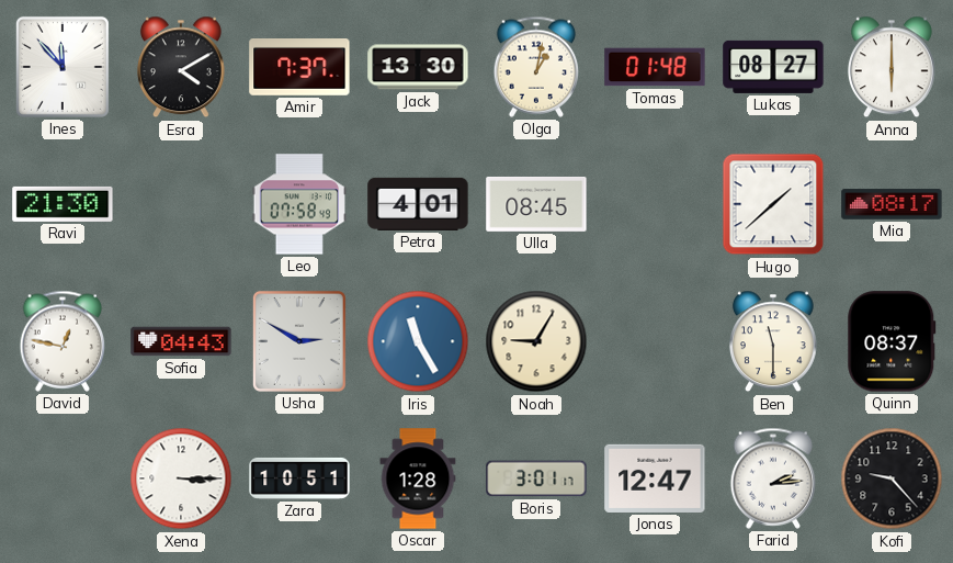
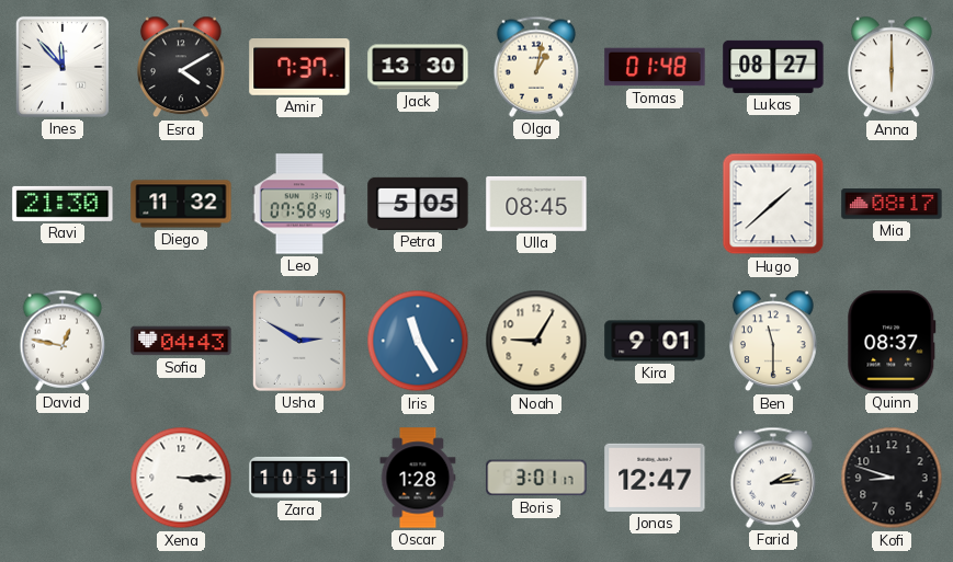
Diego: none -> 11:32
Petra: 4:01 -> 5:05
Kira: none -> 9:01
Kofi: 9:23 -> 8:48
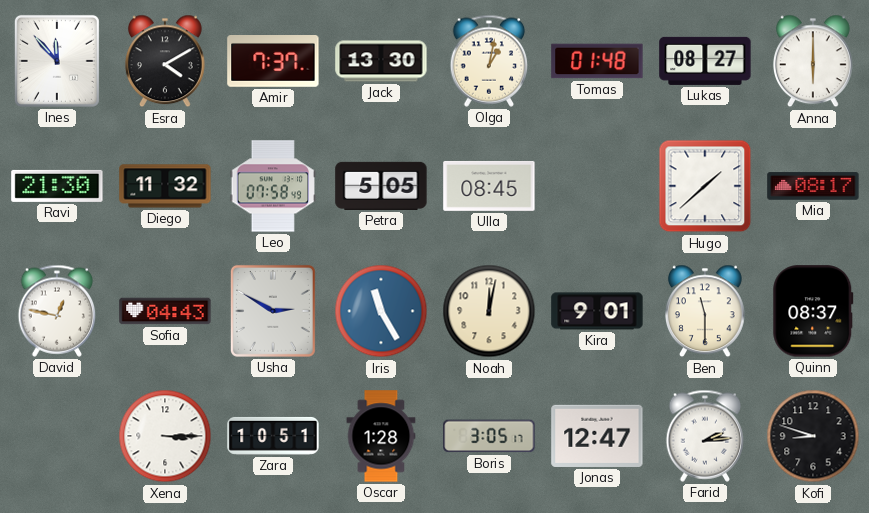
Noah: 9:05 -> 12:02
Boris: 3:01 -> 3:05
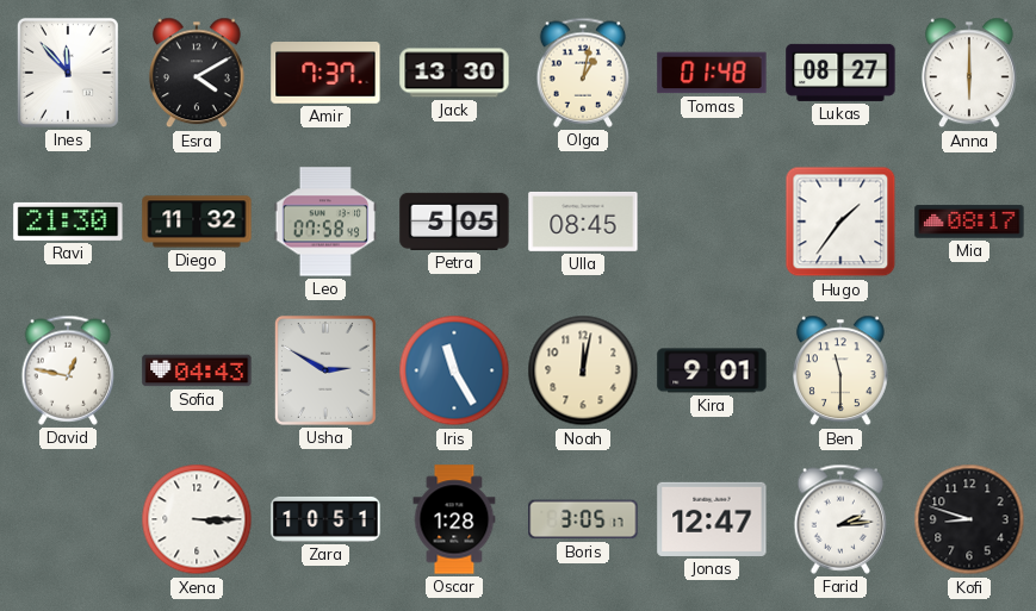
Hugo: 1:38 -> 1:36
Quinn: 08:37 -> none
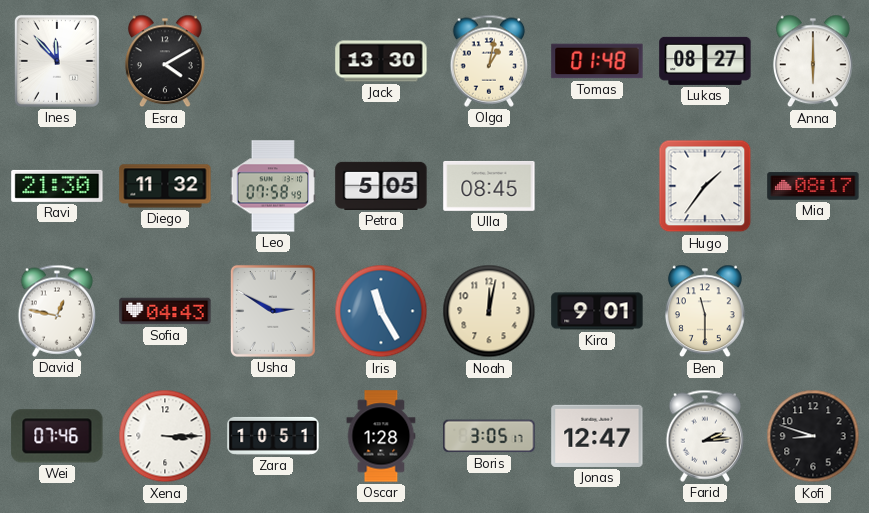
Amir: 7:37 -> none
Wei: none -> 07:46
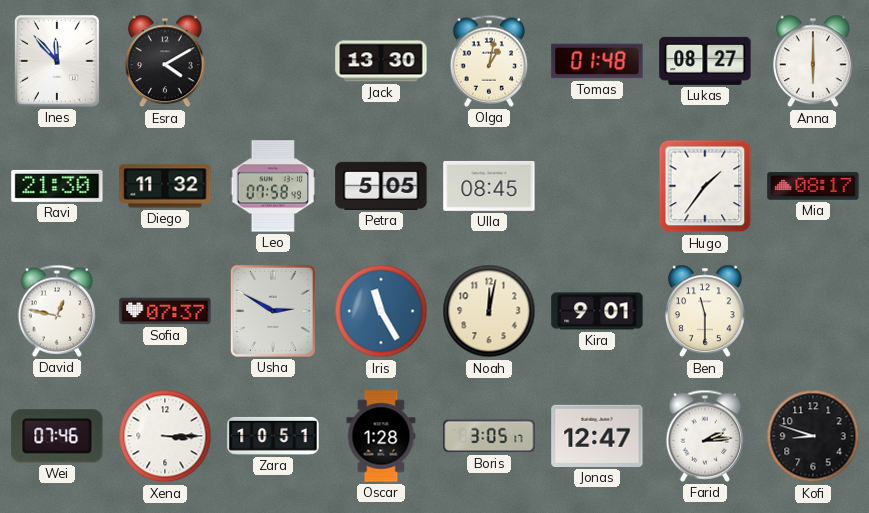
Sofia: 04:43 -> 07:37
